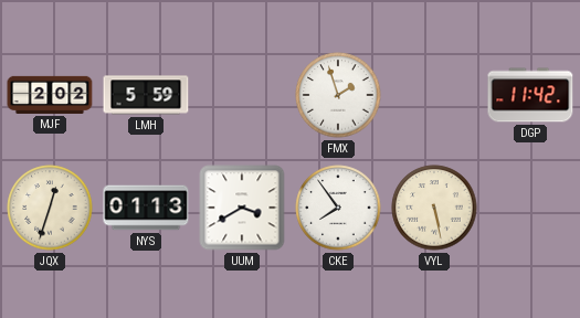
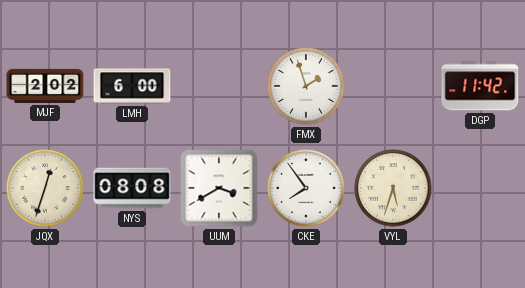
LMH: 5:59 -> 6:00
NYS: 01:13 -> 08:08
VYL: 5:28 -> 5:33
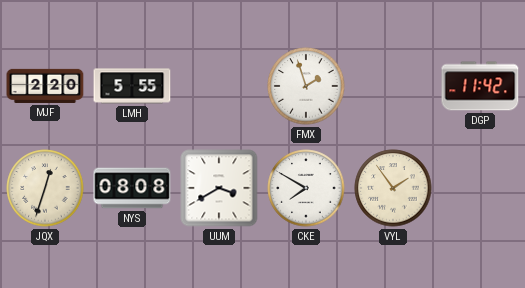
MJF: 2:02 -> 2:20
LMH: 6:00 -> 5:55
CKE: 7:54 -> 7:50
VYL: 5:33 -> 1:54
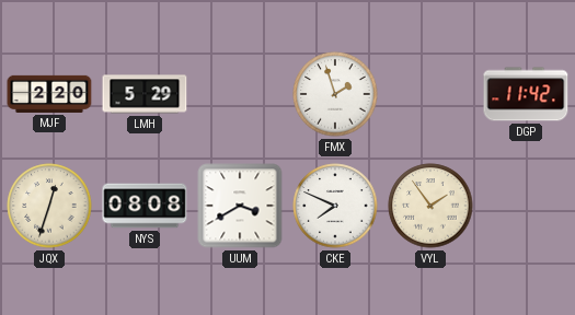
LMH: 5:55 -> 5:29
CKE: 7:50 -> 7:49
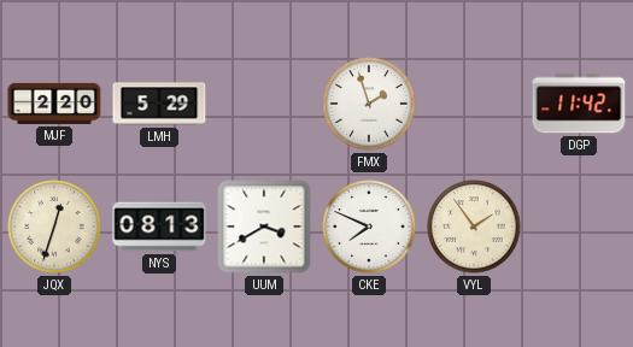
NYS: 08:08 -> 08:13
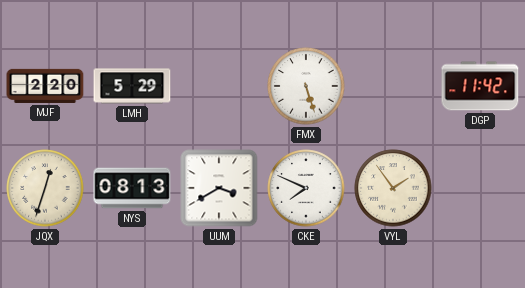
FMX: 1:57 -> 5:27
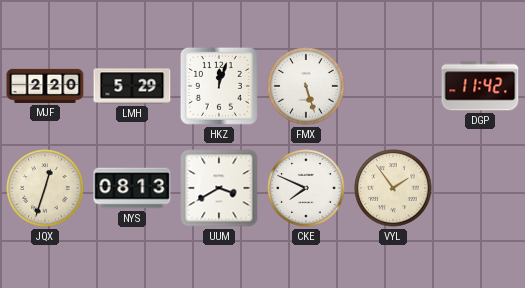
HKZ: none -> 12:03
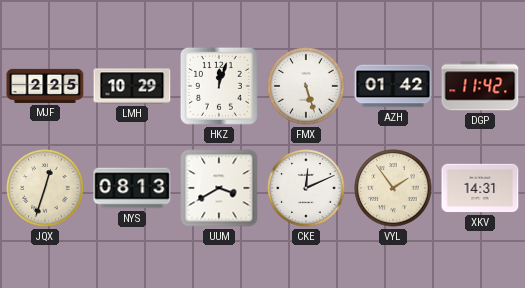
MJF: 2:20 -> 2:25
LMH: 5:29 -> 10:29
AZH: none -> 01:42
CKE: 7:49 -> 12:11
XKV: none -> 14:31
